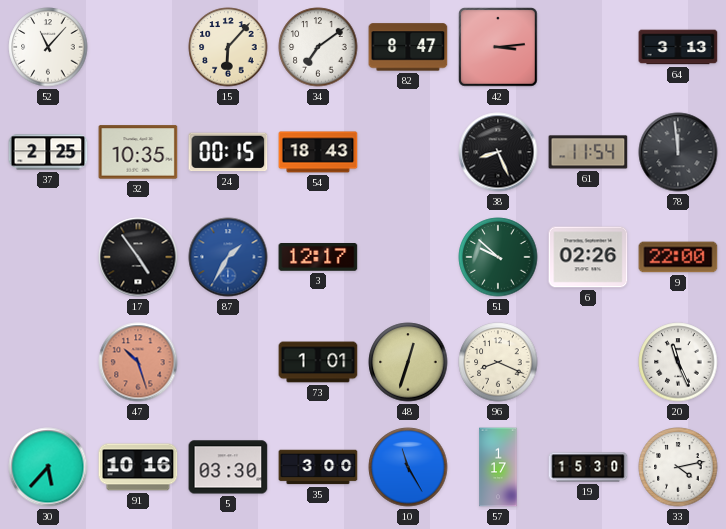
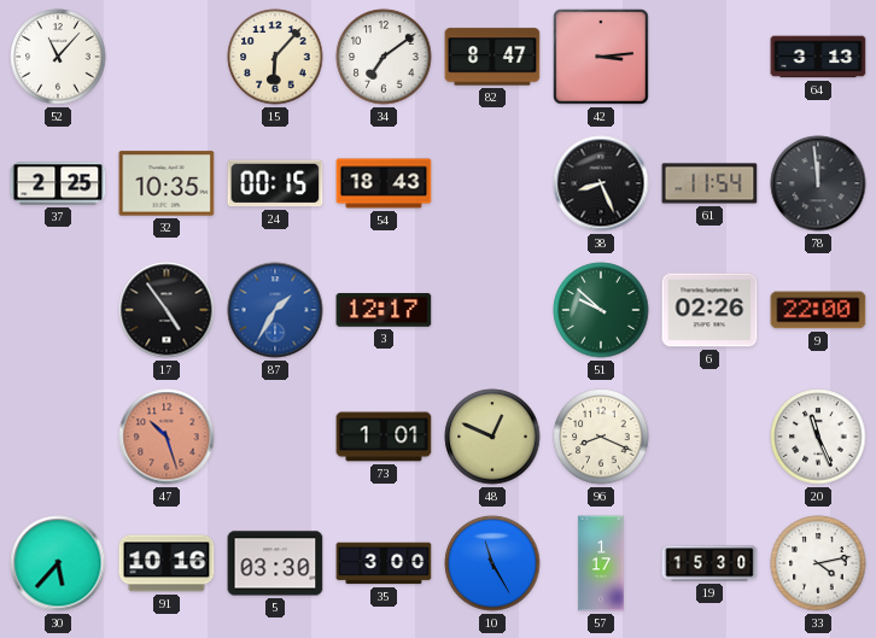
48: 12:33 -> 12:49
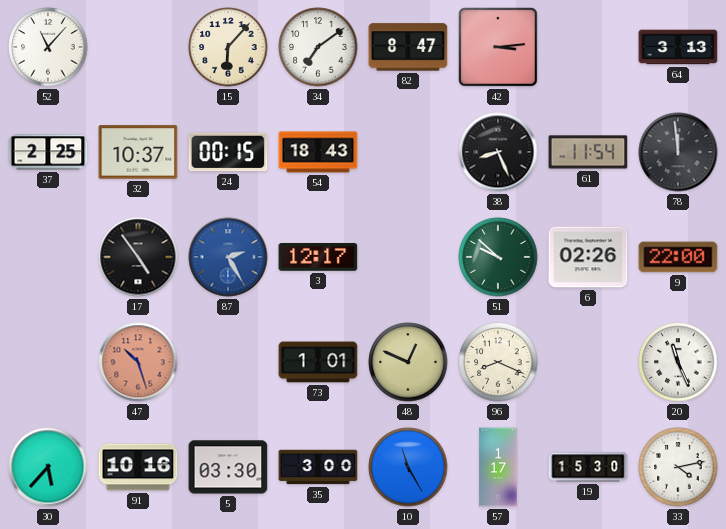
32: 10:35 -> 10:37
87: 1:35 -> 2:25
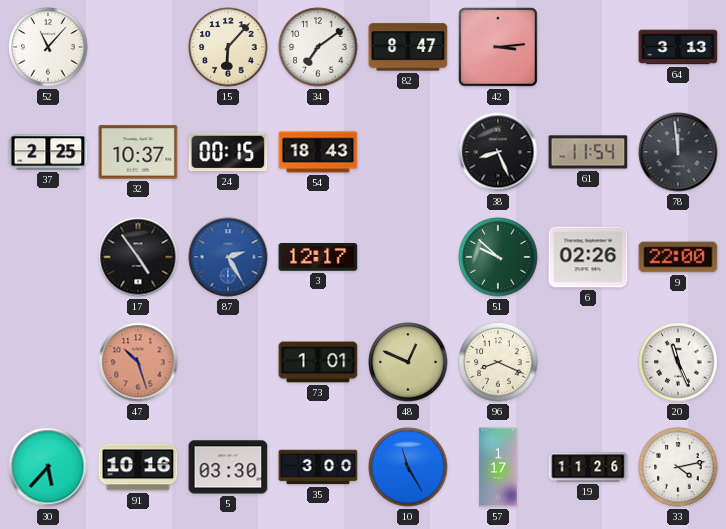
19: 15:30 -> 11:26
